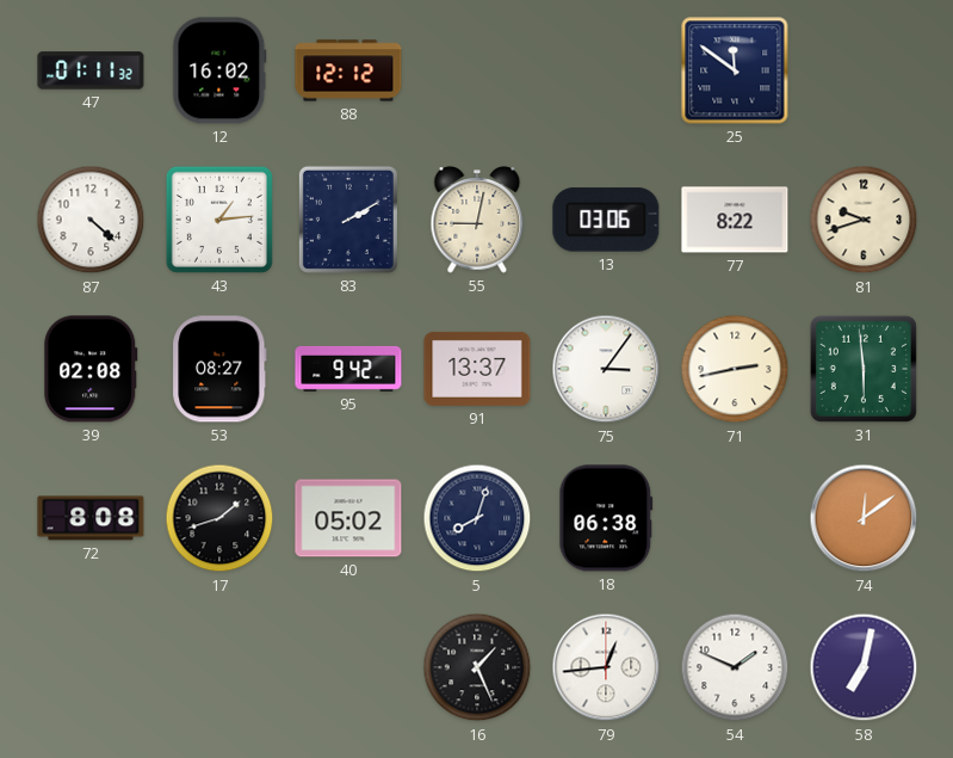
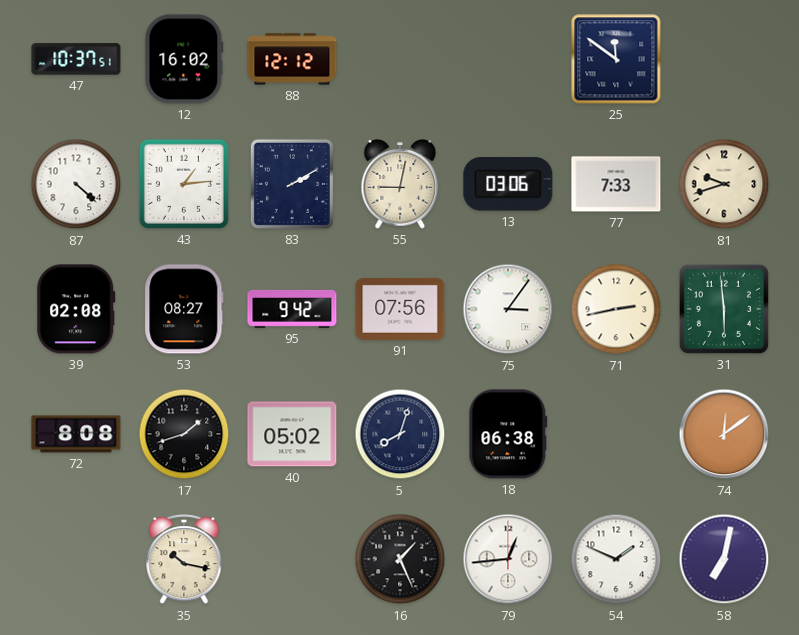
47: 01:11 -> 10:37
77: 8:22 -> 7:33
91: 13:37 -> 07:56
35: none -> 10:17
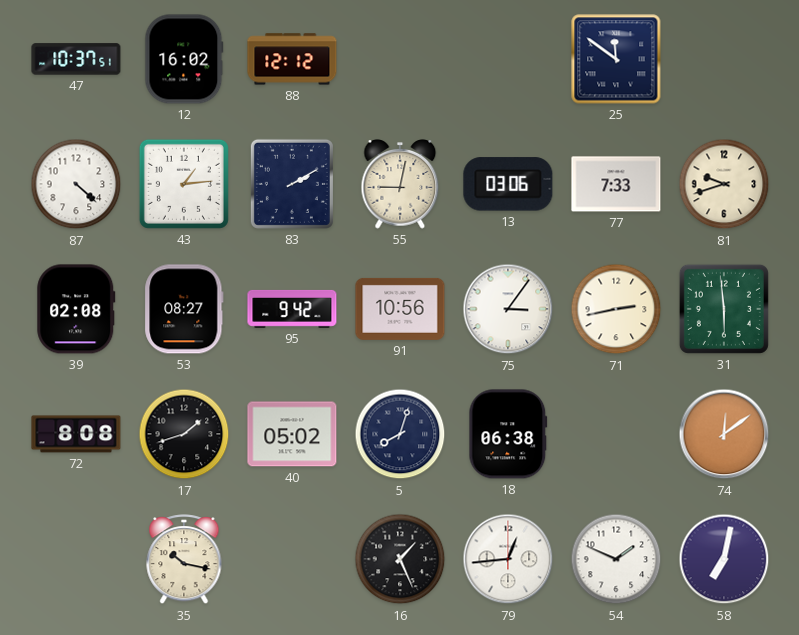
91: 07:56 -> 10:56
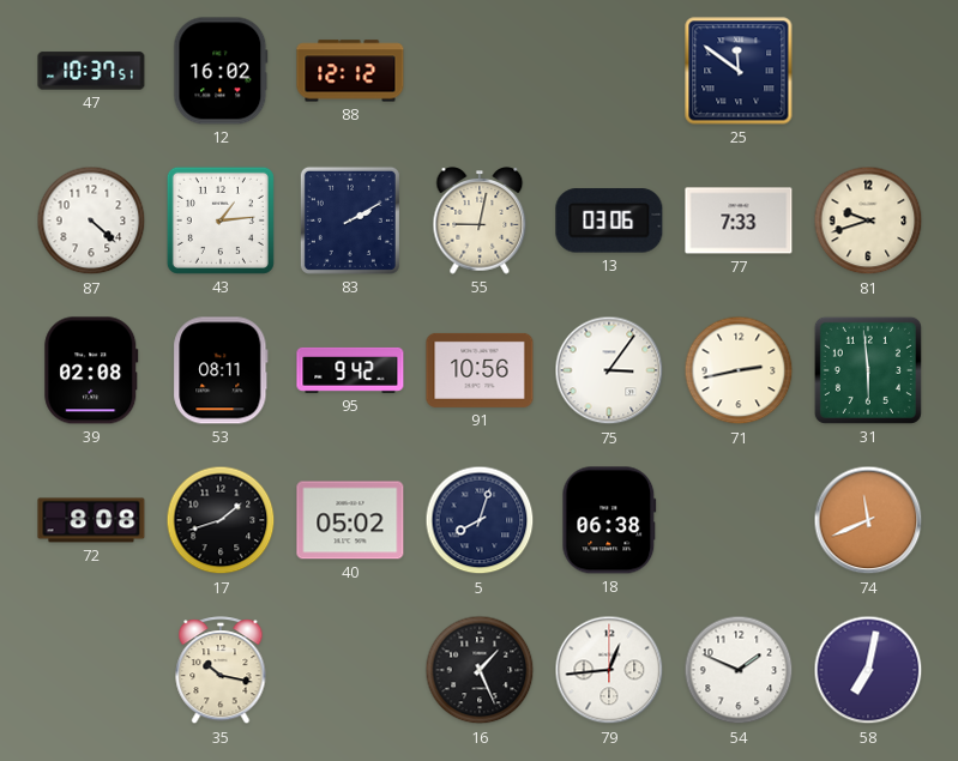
53: 08:27 -> 08:11
74: 12:09 -> 11:41
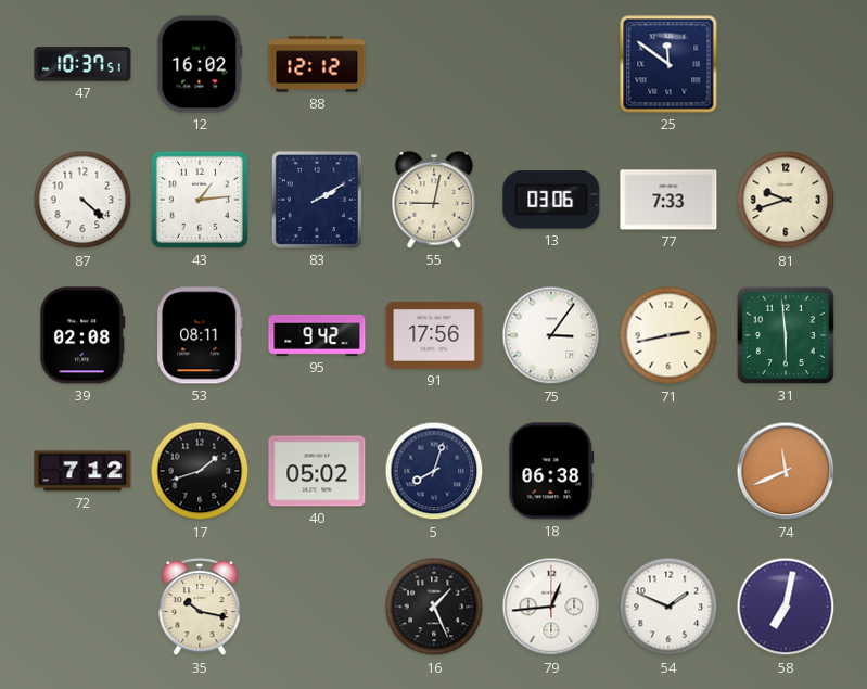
91: 10:56 -> 17:56
72: 8:08 -> 7:12
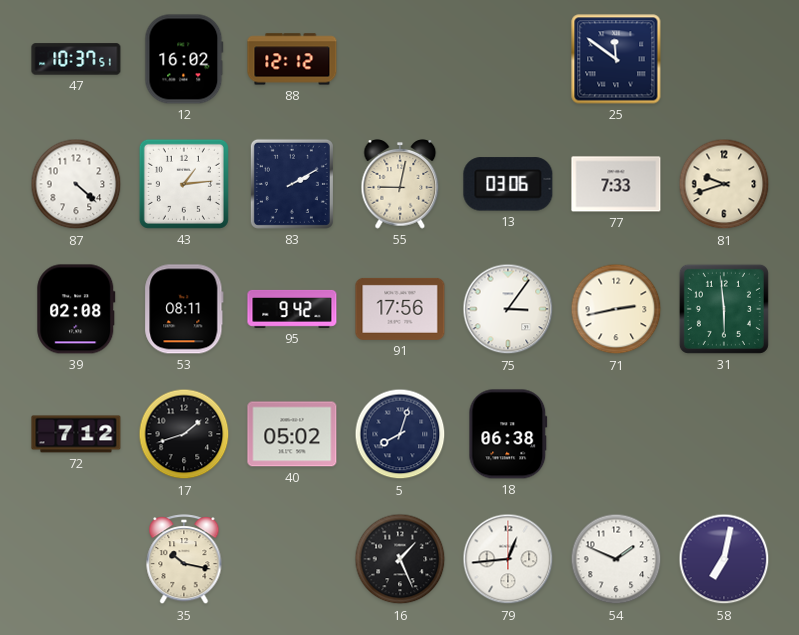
74: 11:41 -> none
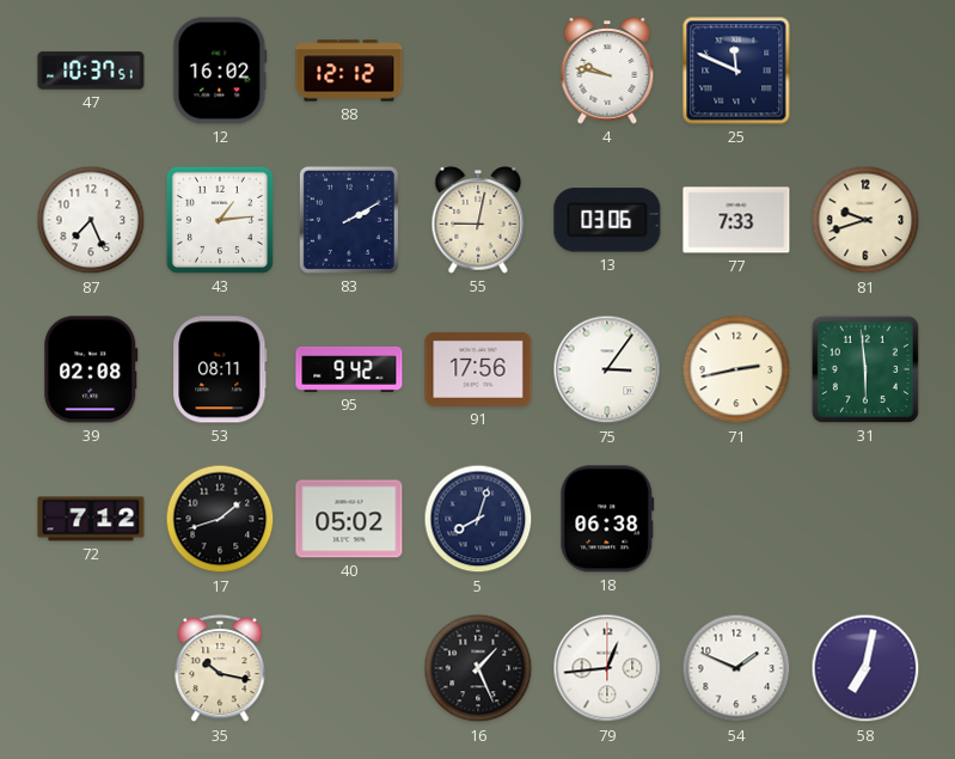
4: none -> 9:47
25: 11:51 -> 11:49
87: 4:22 -> 7:26
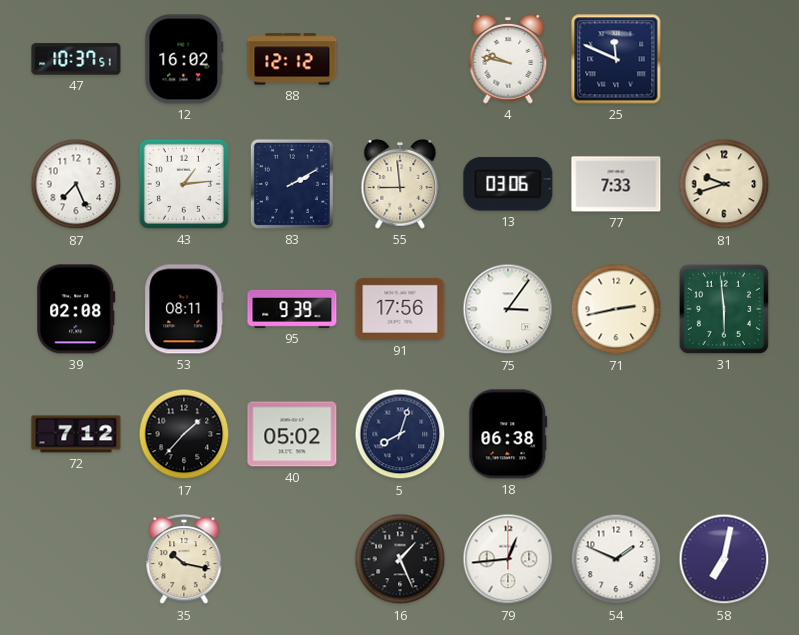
55: 9:02 -> 8:59
95: 9:42 -> 9:39
17: 1:42 -> 1:37
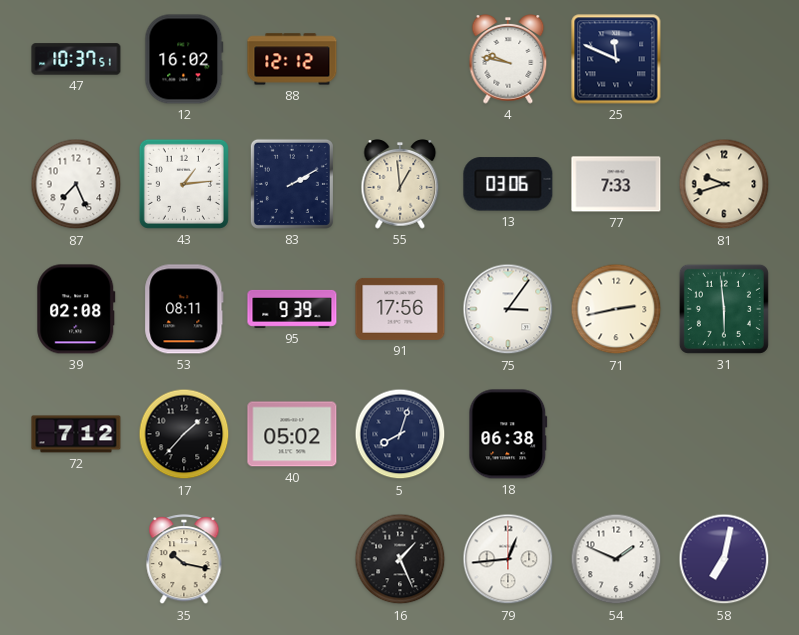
55: 8:59 -> 12:59
